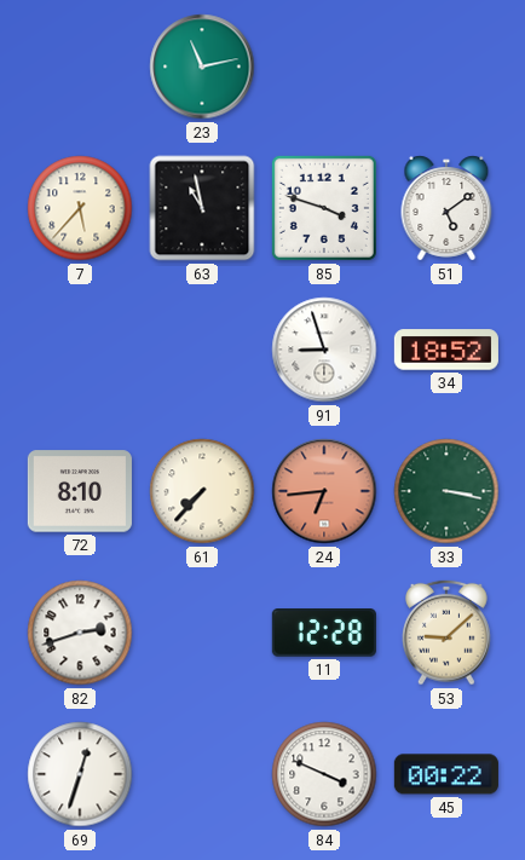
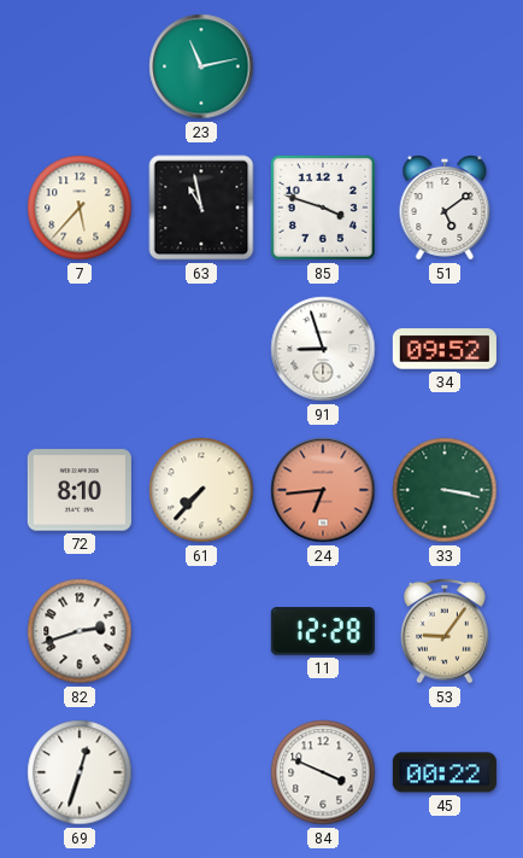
34: 18:52 -> 09:52
53: 9:08 -> 9:06
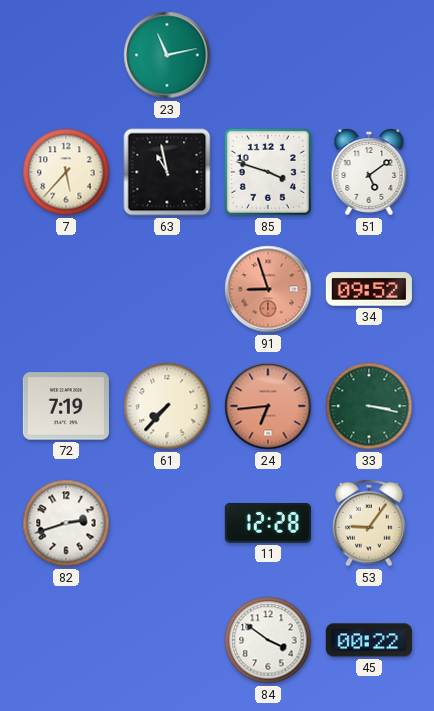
91 dial: white -> salmon
72: 8:10 -> 7:19
69: 12:33 -> none
84: 3:49 -> 3:51
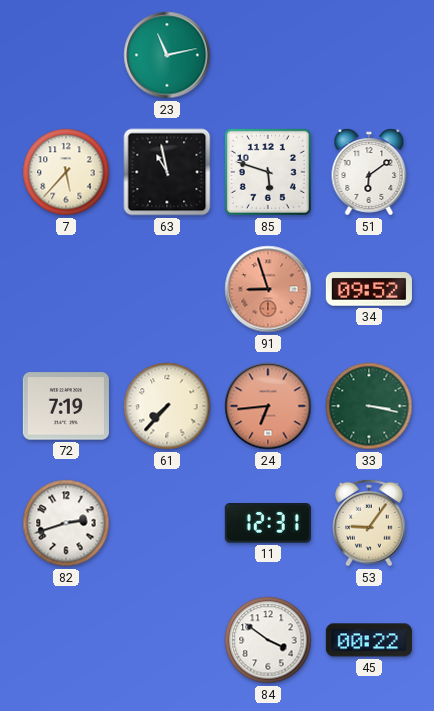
85: 3:48 -> 5:48
51: 5:09 -> 6:09
11: 12:28 -> 12:31
